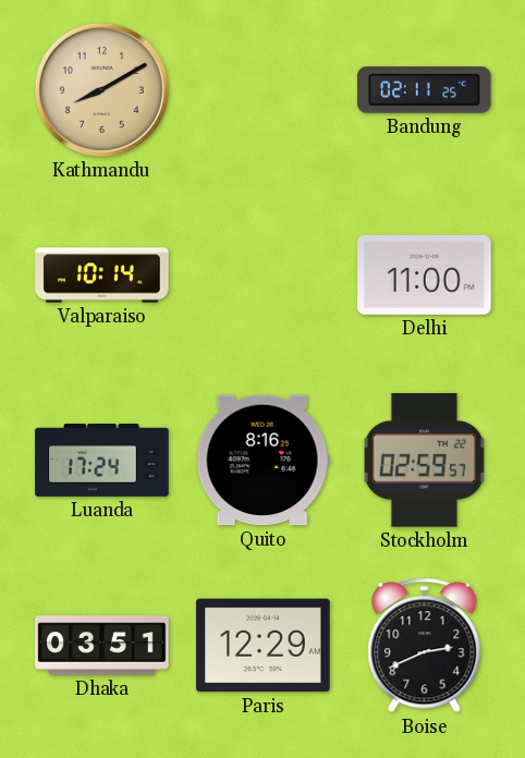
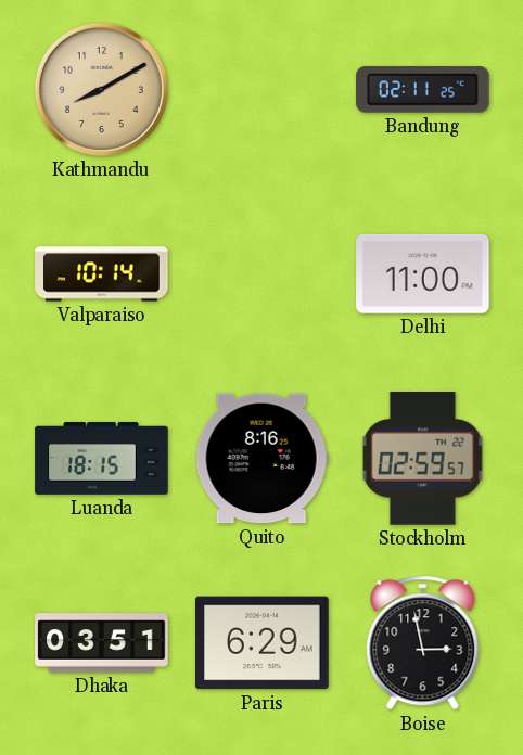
Luanda: 17:24 -> 18:15
Paris: 12:29 -> 6:29
Boise: 2:41 -> 2:58
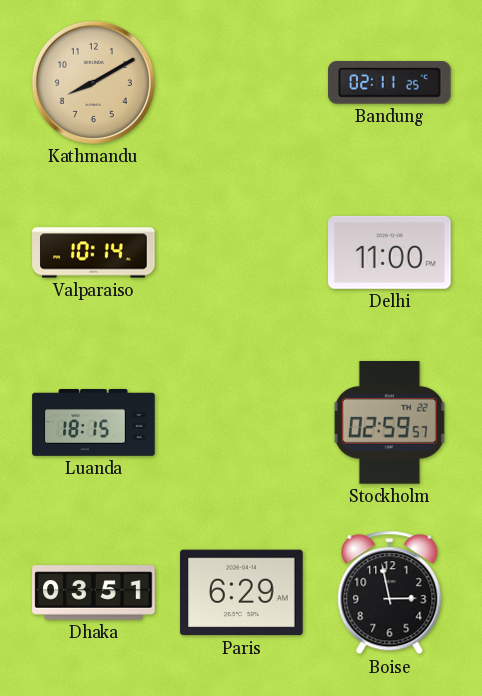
Quito: 8:16 -> none
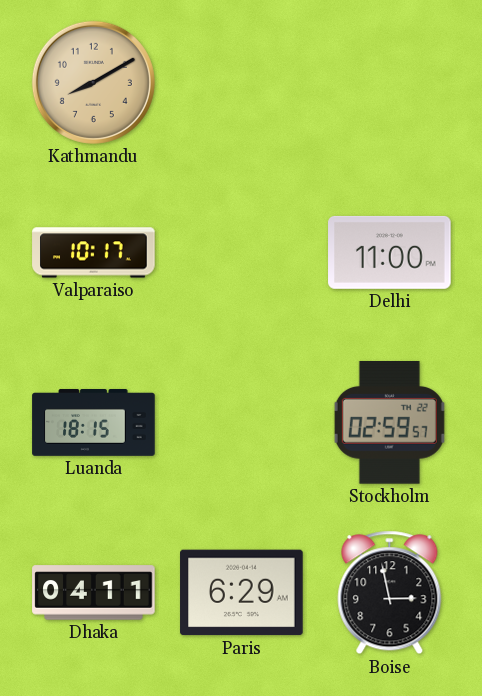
Bandung: 02:11 -> none
Valparaiso: 10:14 -> 10:17
Dhaka: 03:51 -> 04:11
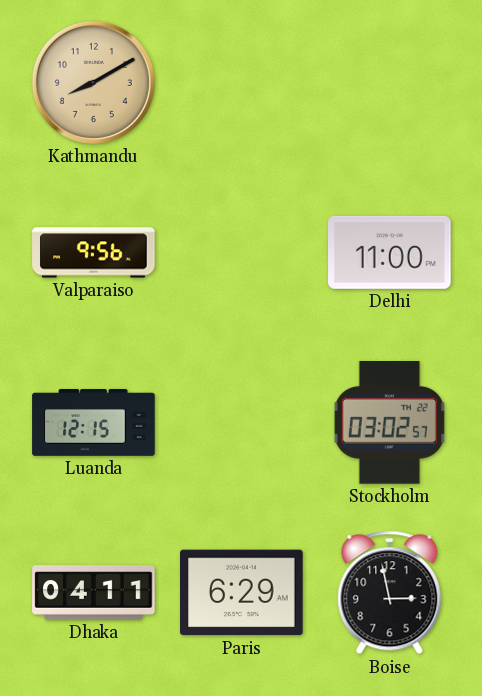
Valparaiso: 10:17 -> 9:56
Luanda: 18:15 -> 12:15
Stockholm: 02:59 -> 03:02
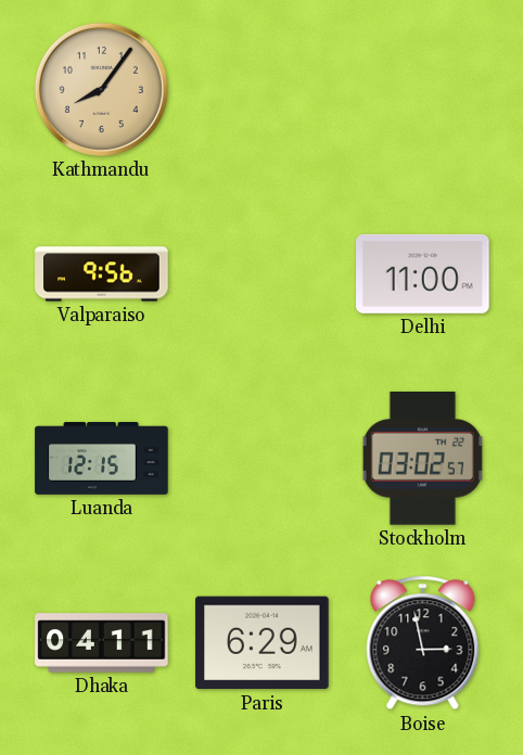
Kathmandu: 8:10 -> 8:06
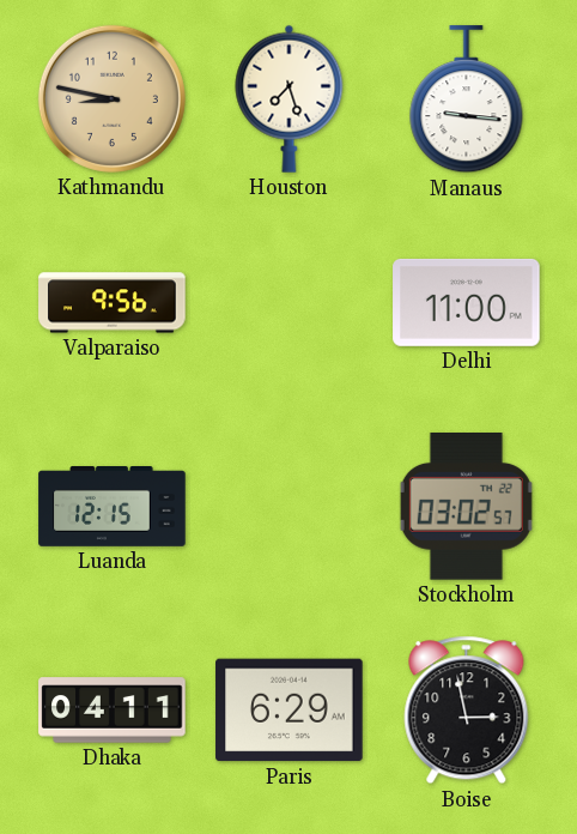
Kathmandu: 8:06 -> 8:47
Houston: none -> 7:27
Manaus: none -> 9:16
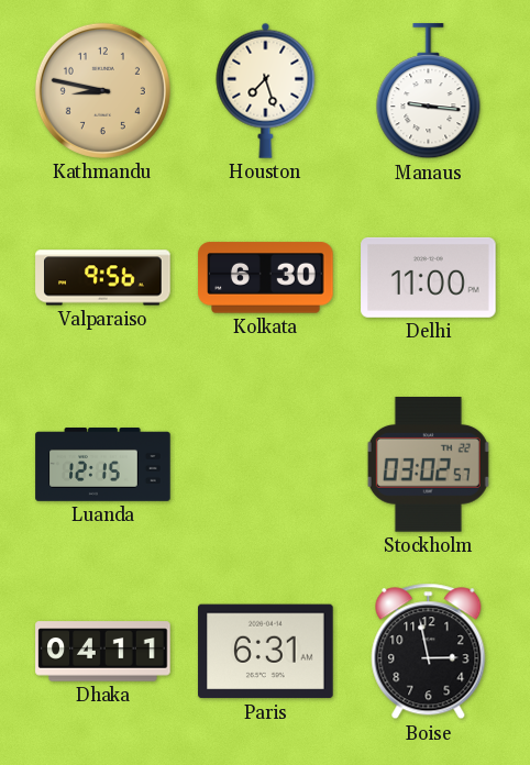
Kolkata: none -> 6:30
Paris: 6:29 -> 6:31
